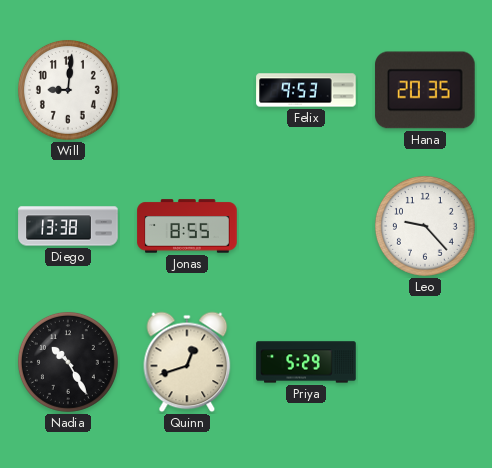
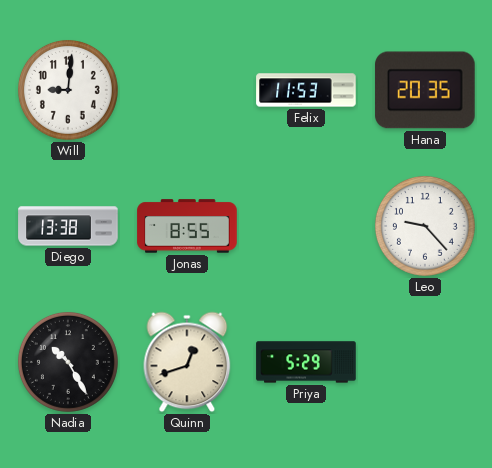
Felix: 9:53 -> 11:53
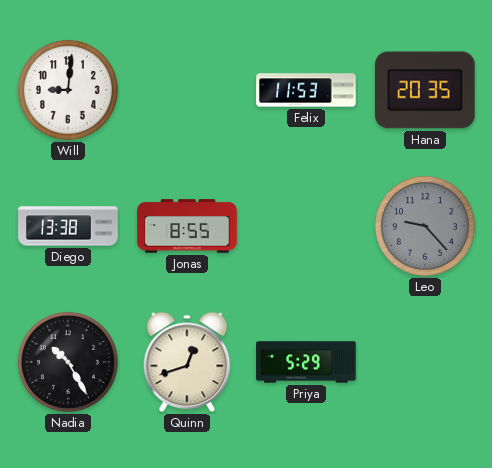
Leo dial: white -> grey
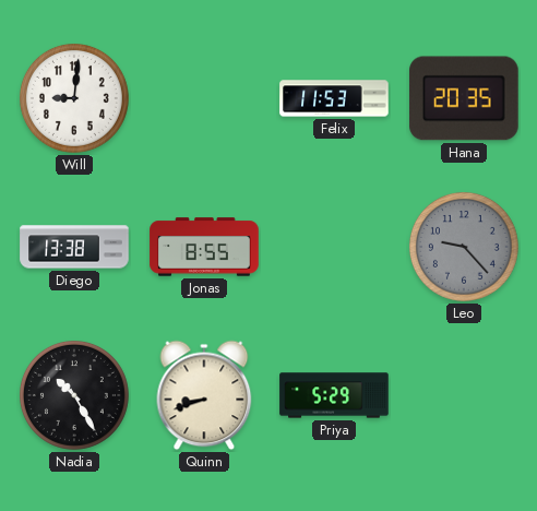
Quinn: 12:42 -> 8:42
